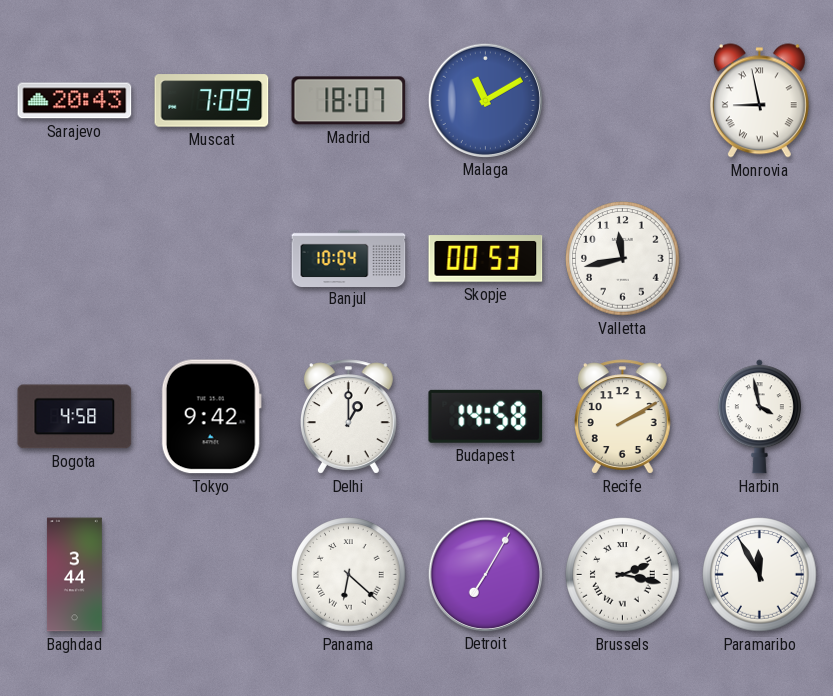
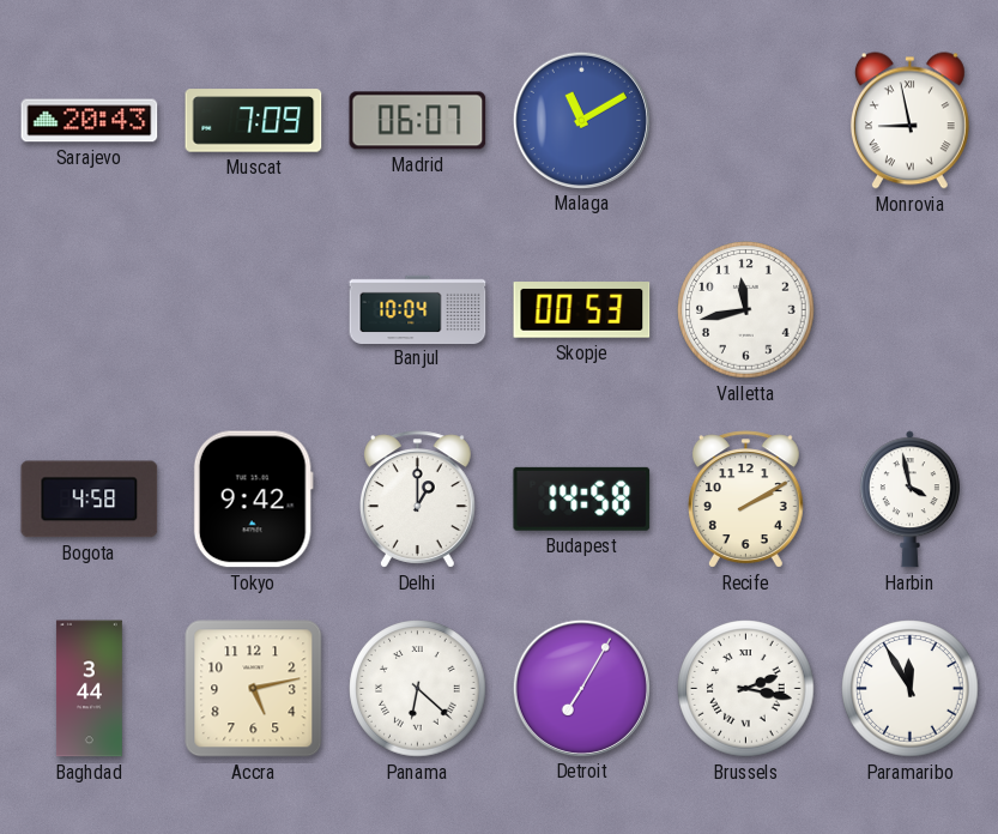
Madrid: 18:07 -> 06:07
Accra: none -> 5:13
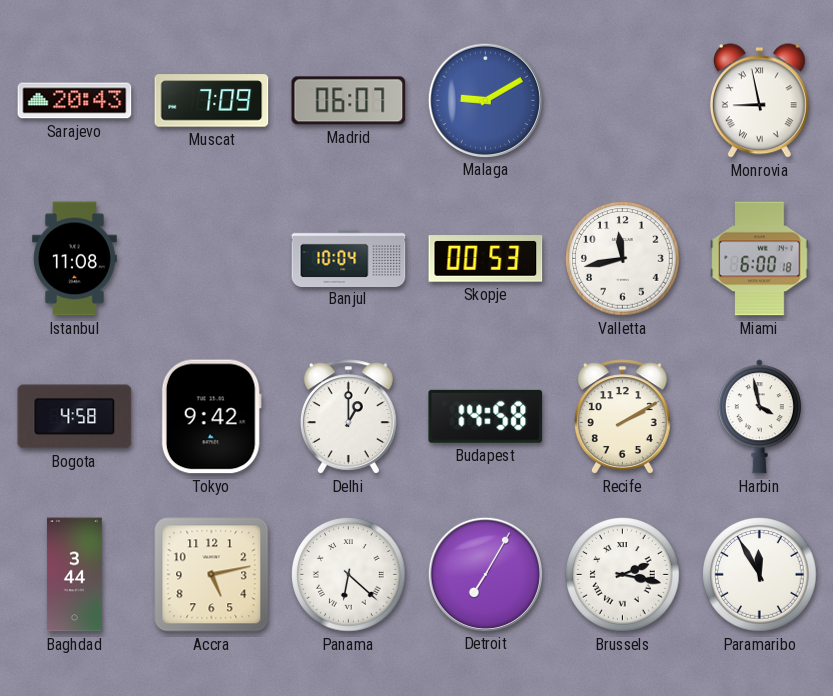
Malaga: 11:10 -> 9:10
Istanbul: none -> 11:08
Miami: none -> 6:00
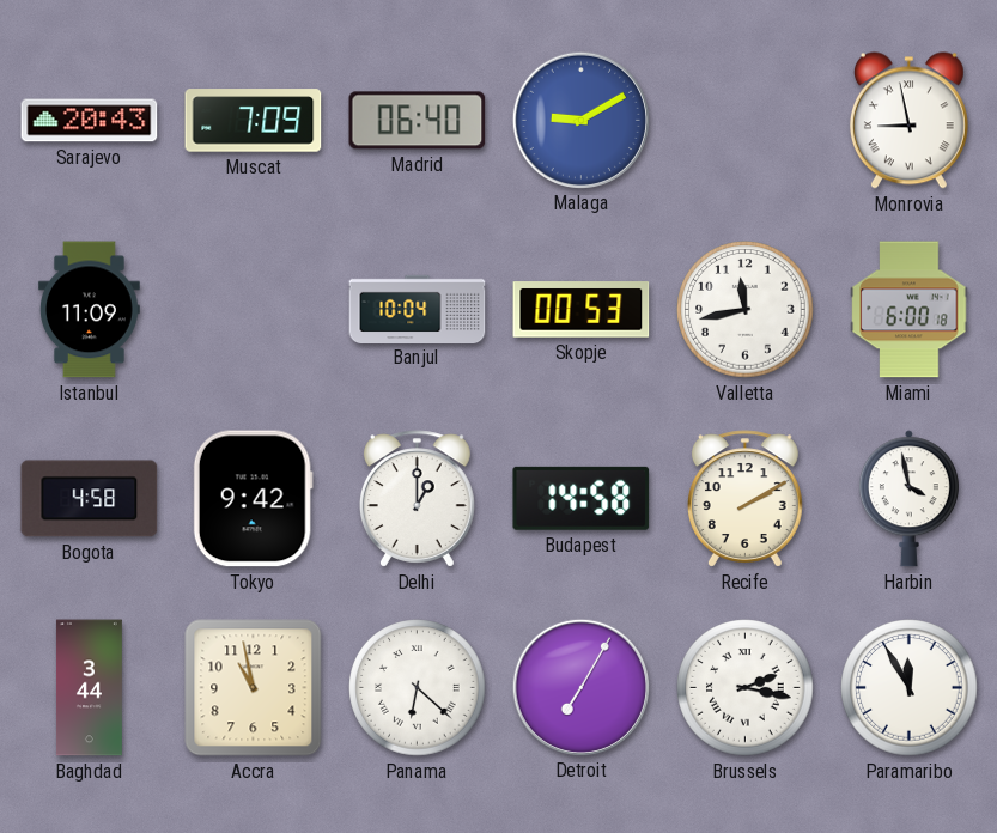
Madrid: 06:07 -> 06:40
Istanbul: 11:08 -> 11:09
Accra: 5:13 -> 10:58
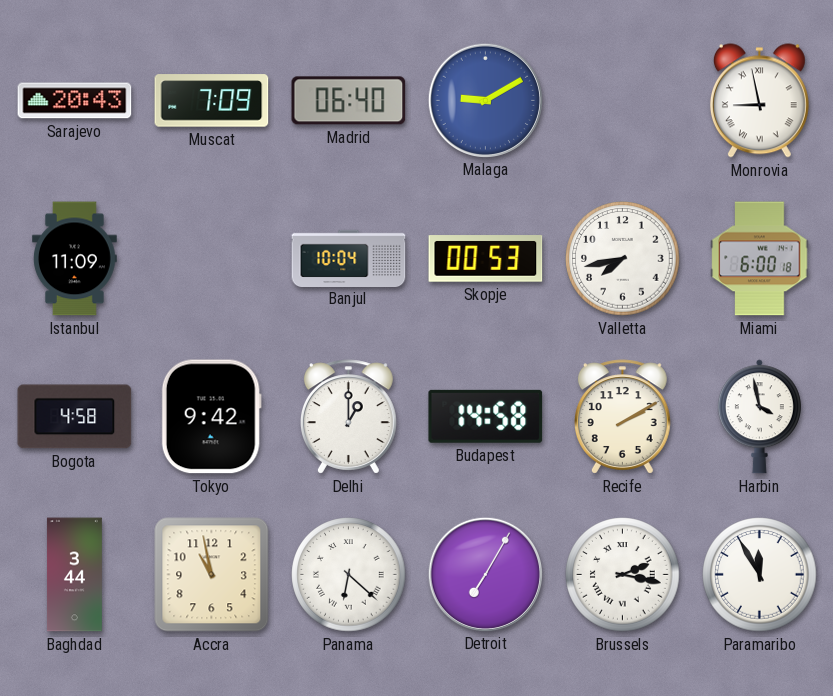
Valletta: 11:43 -> 7:43
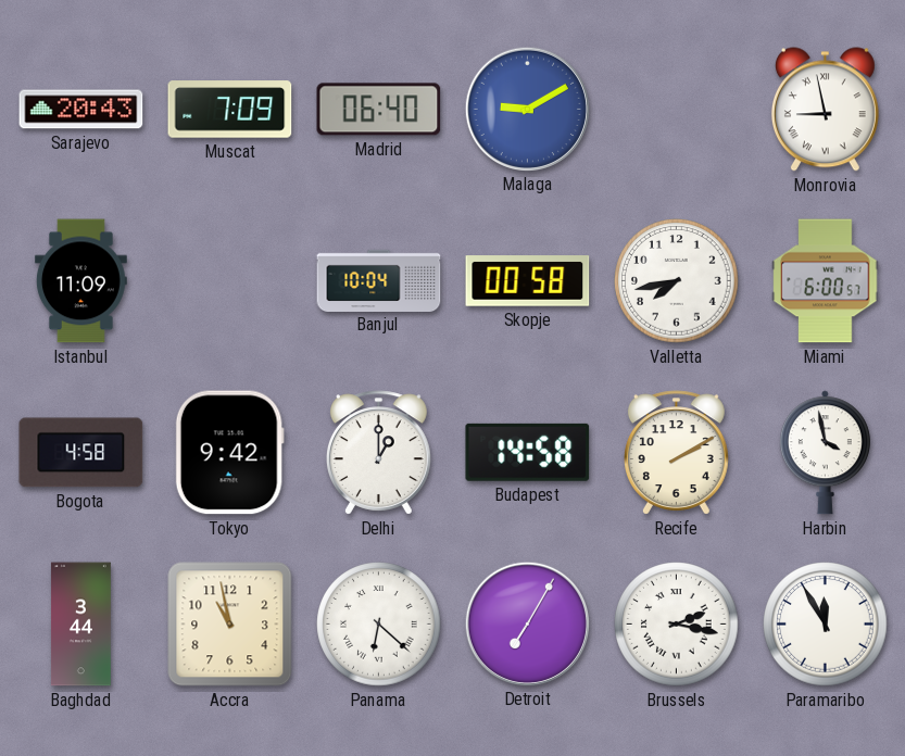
Skopje: 00:53 -> 00:58
Miami: 6:00:18 -> 6:00:57
